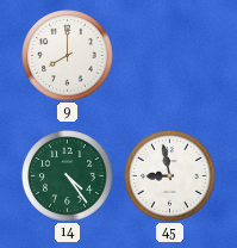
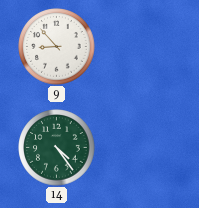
9: 8:00 -> 8:53
45: 8:58 -> none
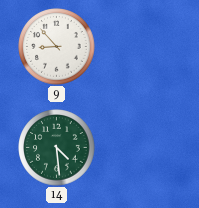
14: 4:24 -> 4:29
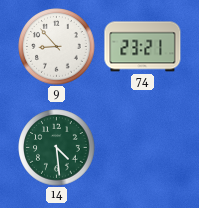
74: none -> 23:21
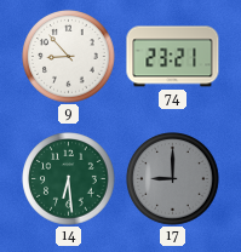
14: 4:29 -> 6:29
17: none -> 9:00
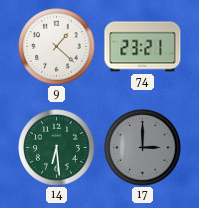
9: 8:53 -> 1:22
17: 9:00 -> 3:00
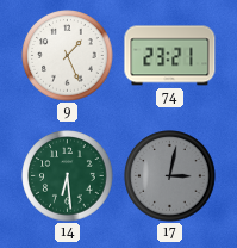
9: 1:22 -> 1:26
17: 3:00 -> 3:02
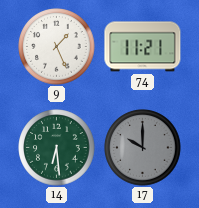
74: 23:21 -> 11:21
17: 3:02 -> 10:00
